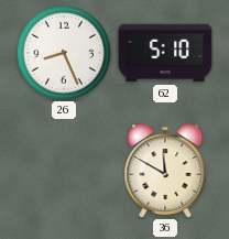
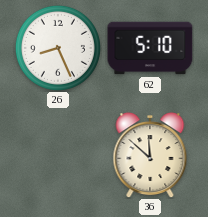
36: 11:50 -> 11:52
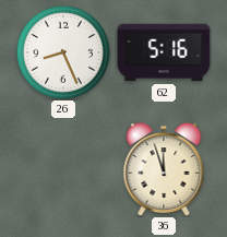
62: 5:10 -> 5:16
36: 11:52 -> 11:57
